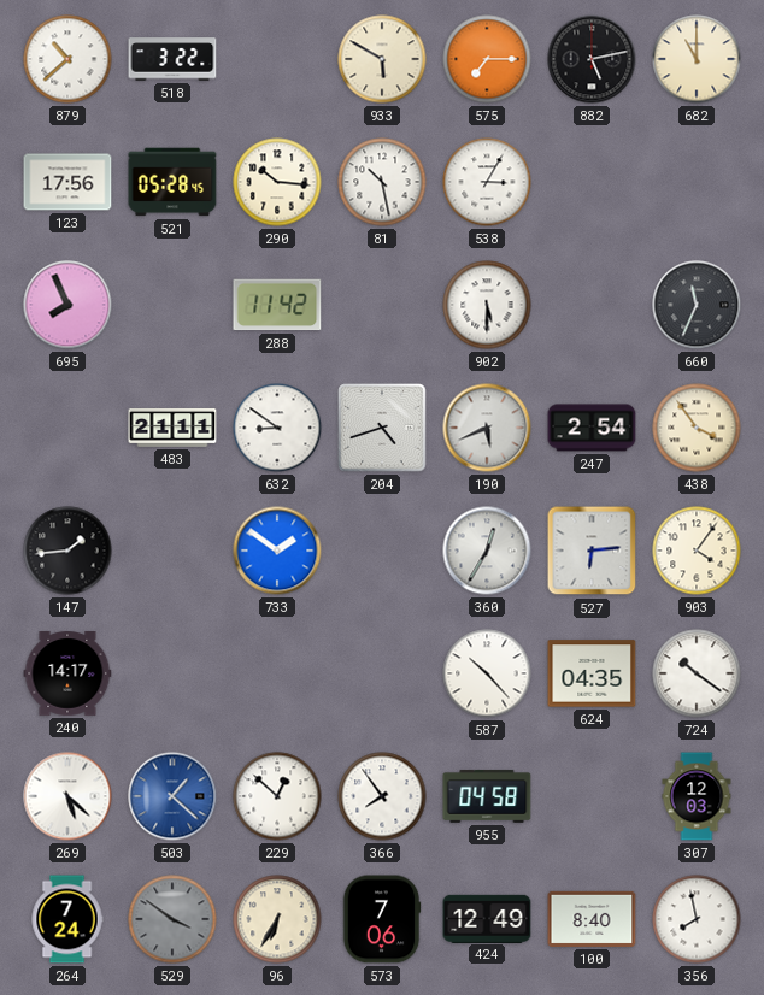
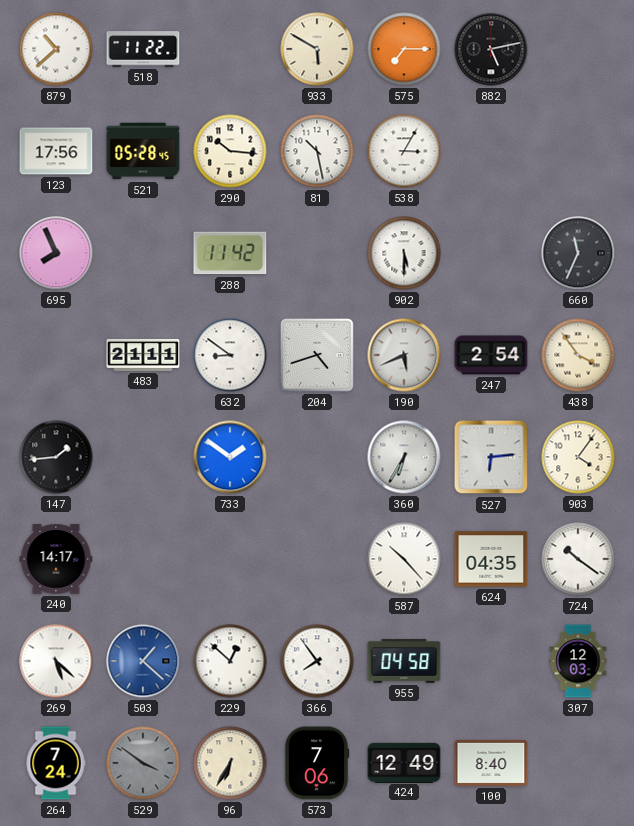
518: 3:22 -> 11:22
682: 11:00 -> none
360: 12:35 -> 6:35
356: 7:58 -> none
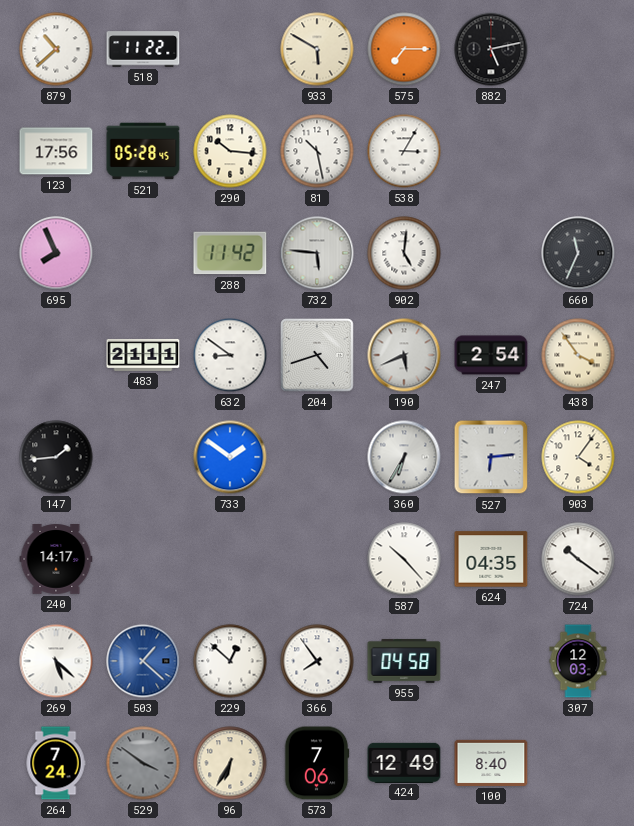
732: none -> 5:46
902: 5:30 -> 5:01
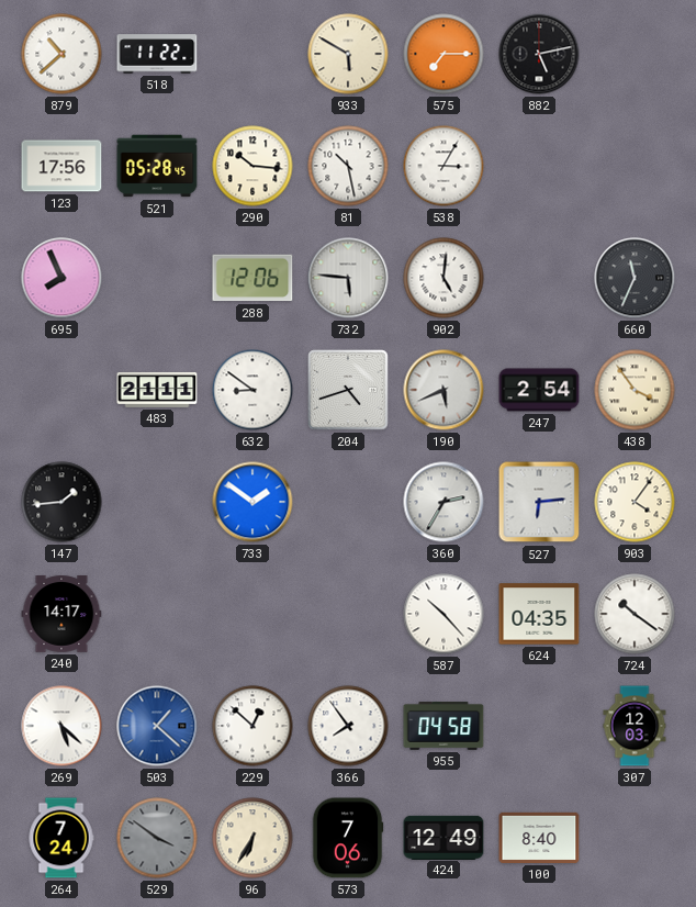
288: 11:42 -> 12:06
360: 6:35 -> 2:35
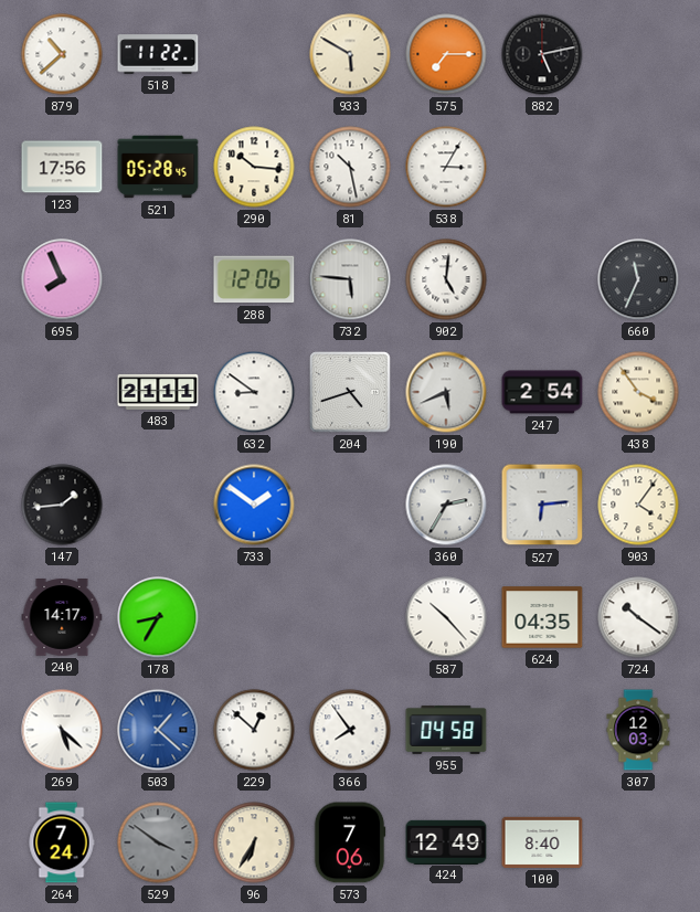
178: none -> 8:35
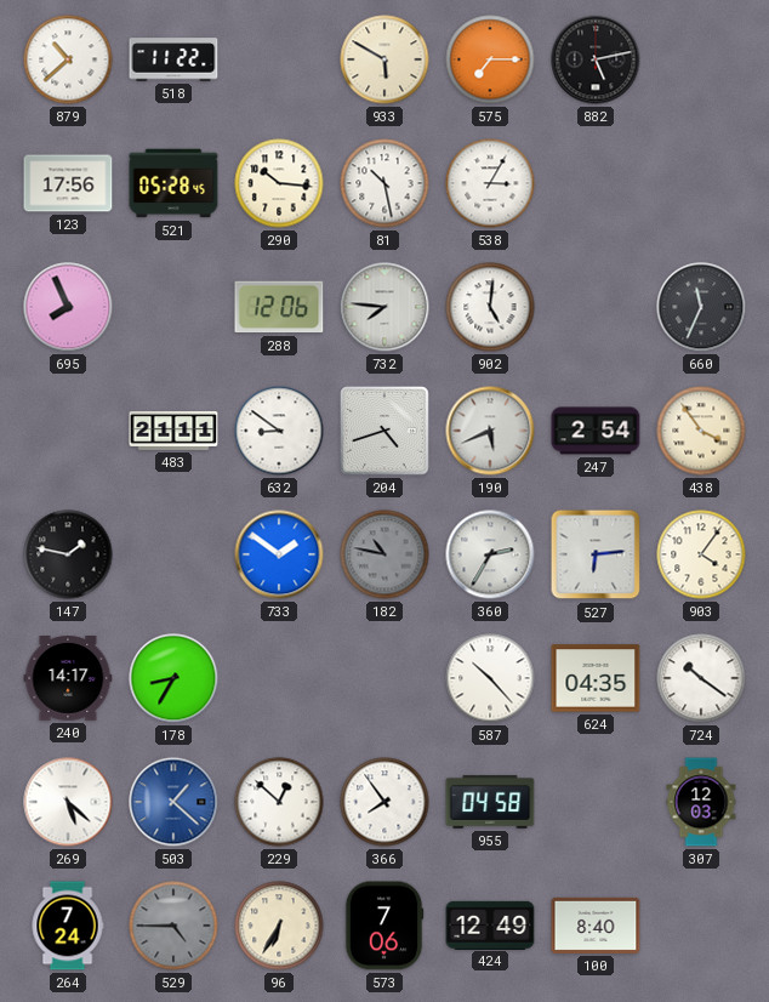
732: 5:46 -> 7:46
147: 1:44 -> 1:47
182: none -> 10:47
529: 3:51 -> 4:45
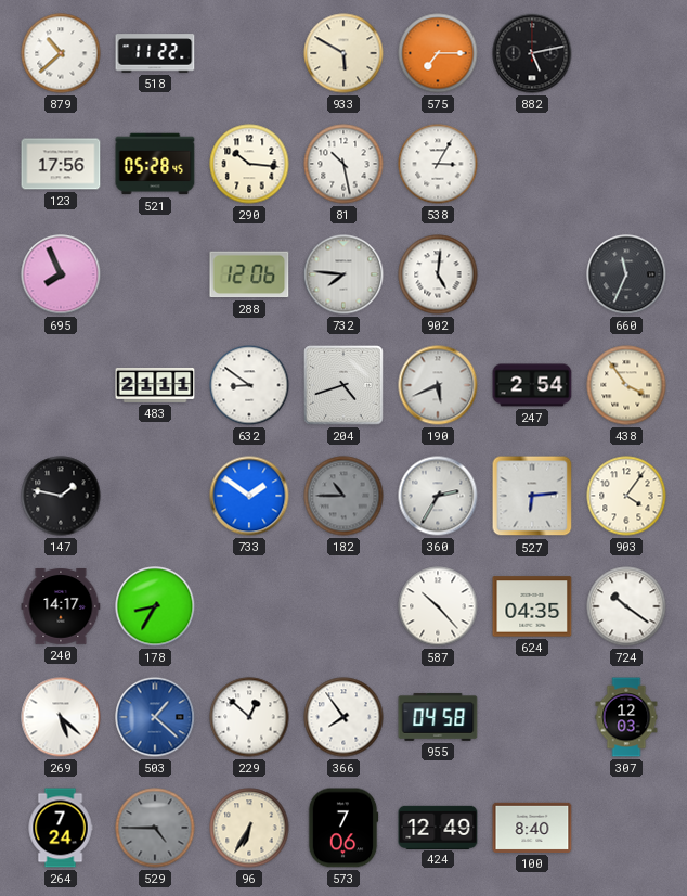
182: 10:47 -> 10:45
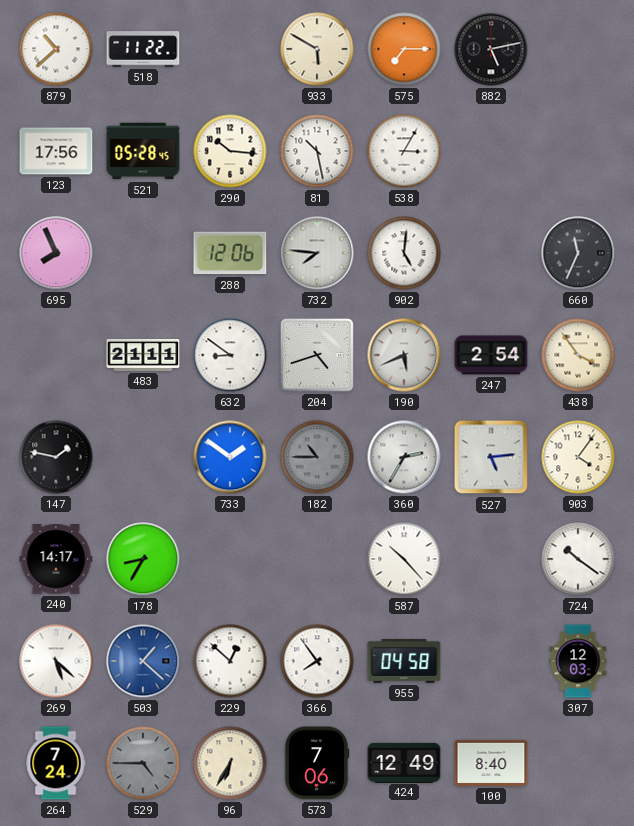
527: 6:14 -> 5:14
624: 04:35 -> none
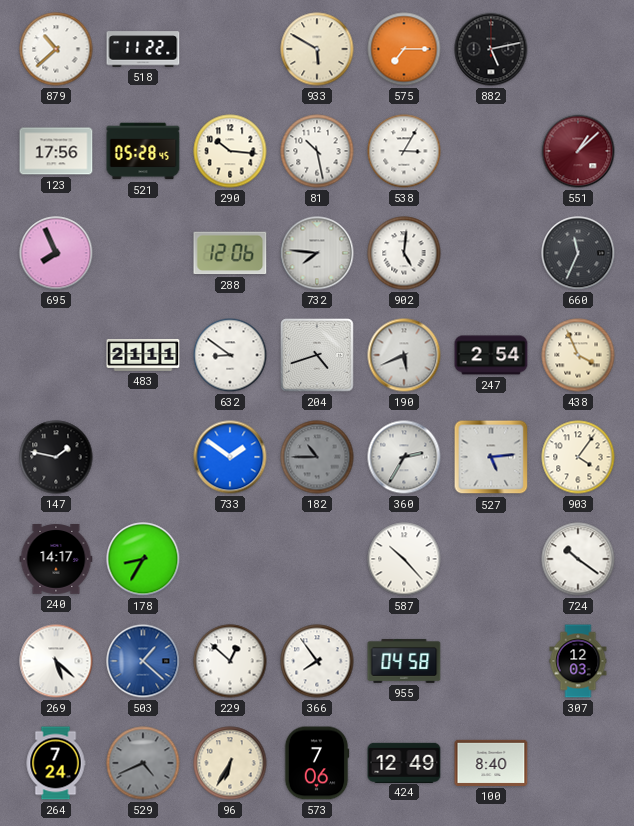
551: none -> 1:08
438: 3:54 -> 3:56
529: 4:45 -> 4:41
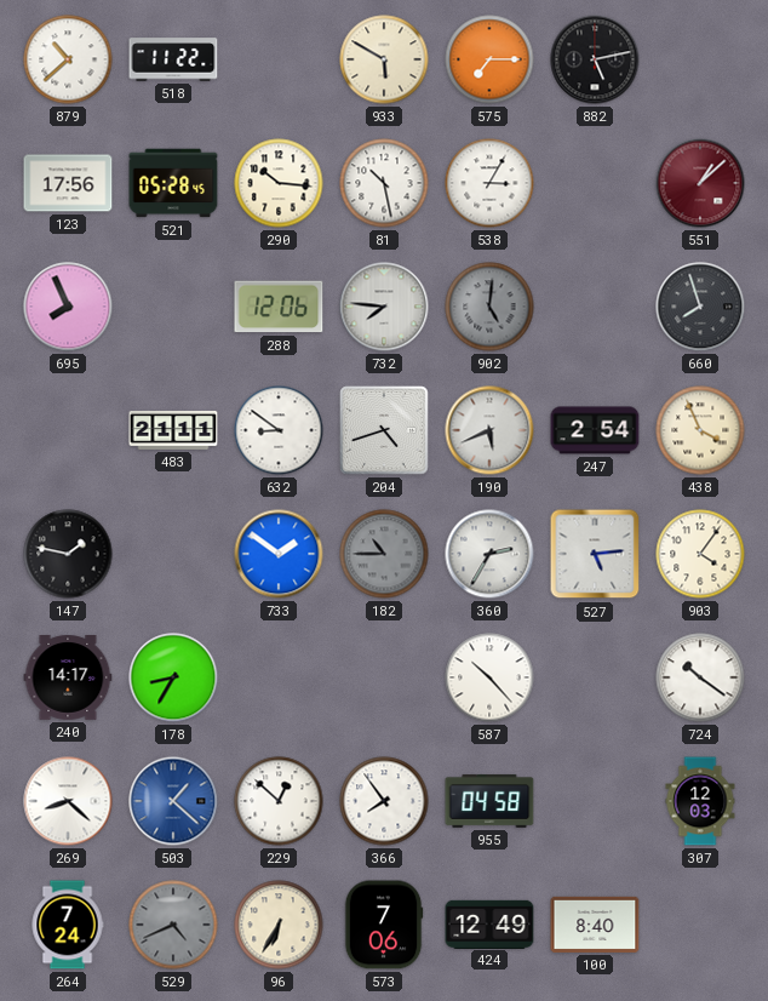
902 dial: white -> grey
660: 11:34 -> 7:57
269: 5:22 -> 8:22
